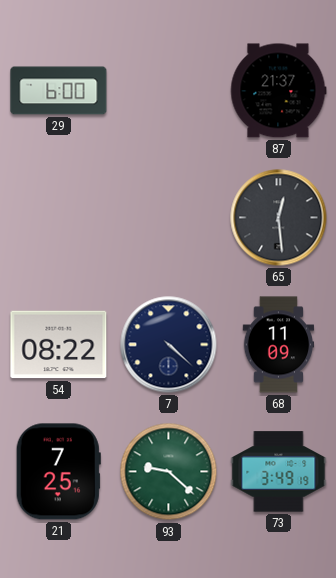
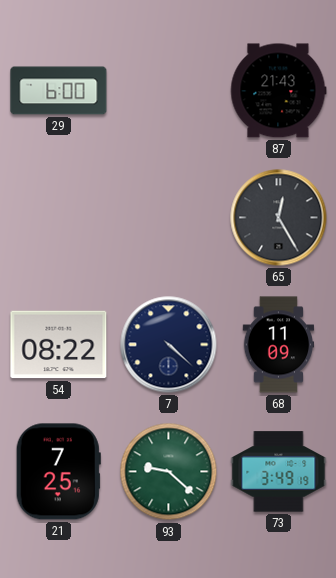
87: 21:37 -> 21:43
65: 12:29 -> 12:25
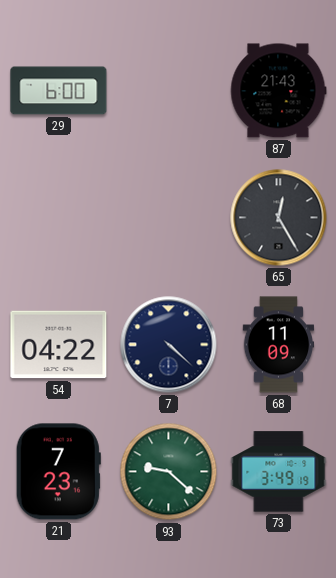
54: 08:22 -> 04:22
21: 7:25 -> 7:23
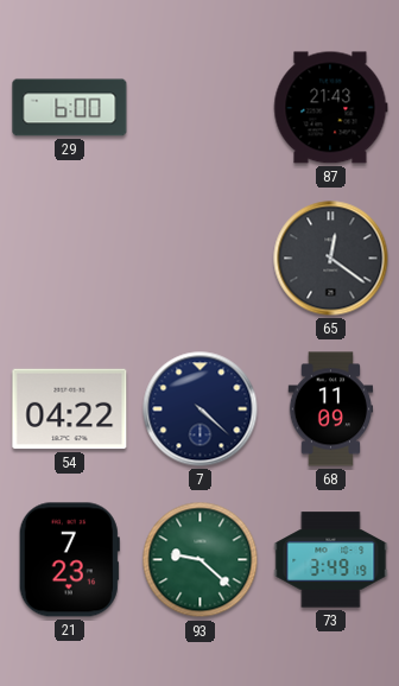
65: 12:25 -> 12:21
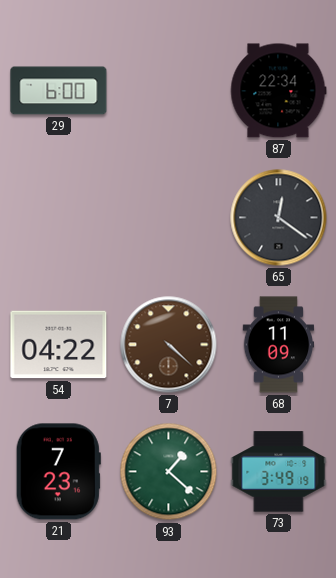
87: 21:43 -> 22:34
7 dial: navy -> brown
93: 9:22 -> 1:22
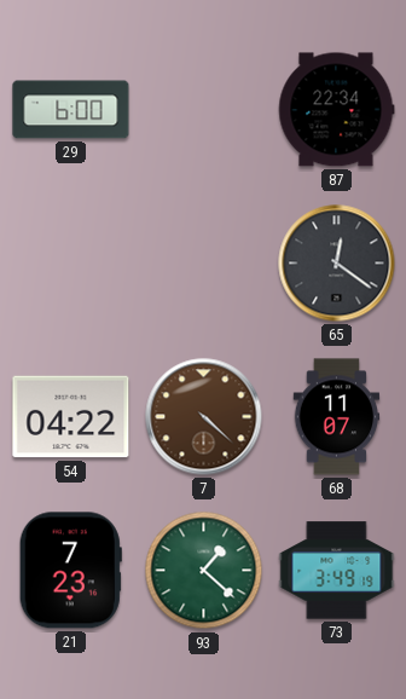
68: 11:09 -> 11:07
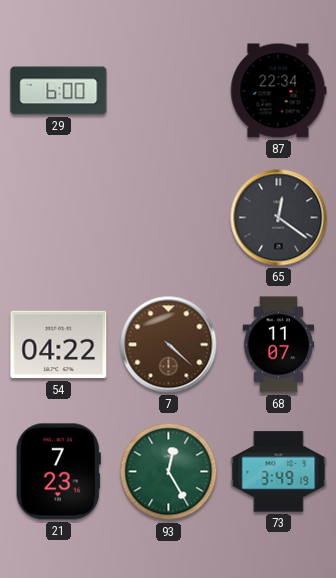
93: 1:22 -> 12:25
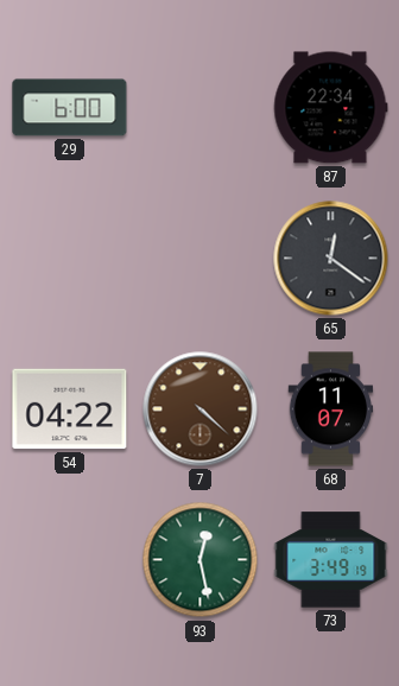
21: 7:23 -> none
93: 12:25 -> 12:28
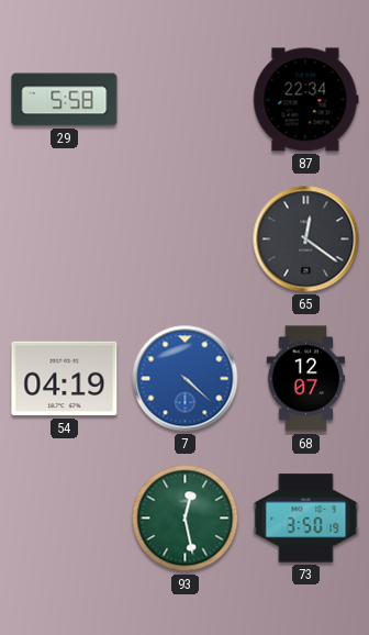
29: 6:00 -> 5:58
54: 04:22 -> 04:19
7 dial: brown -> blue
68: 11:07 -> 12:07
73: 3:49 -> 3:50
